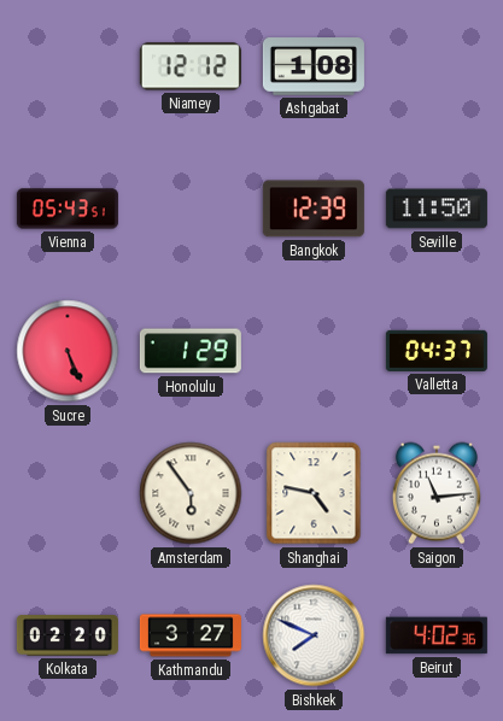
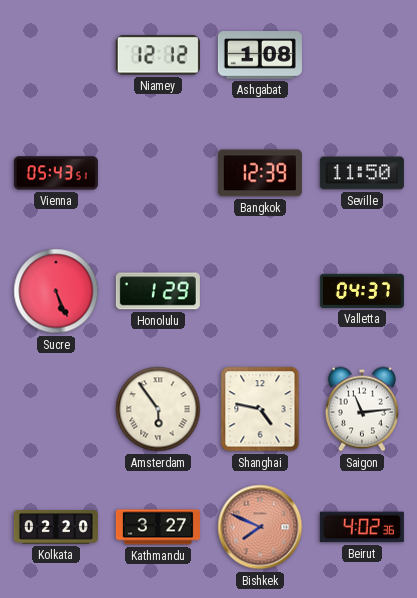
Bishkek dial: white -> salmon
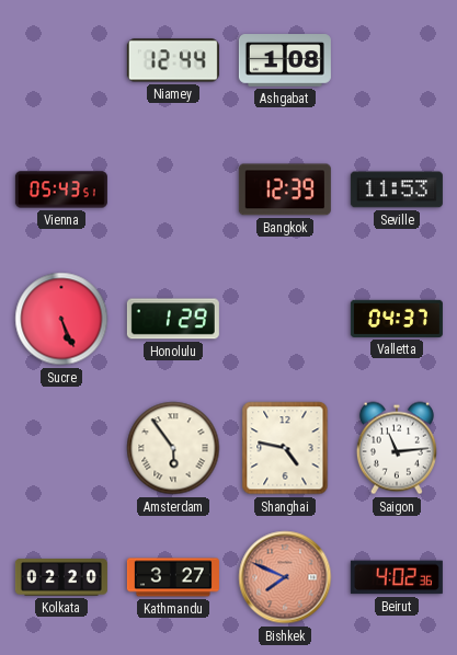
Niamey: 12:12 -> 12:44
Seville: 11:50 -> 11:53
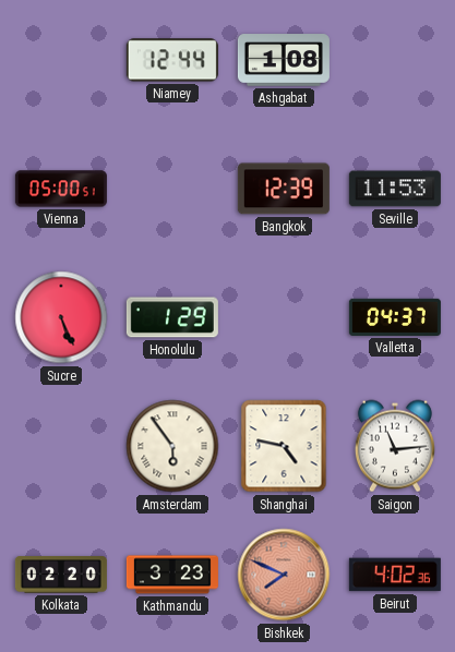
Vienna: 05:43 -> 05:00
Kathmandu: 3:27 -> 3:23
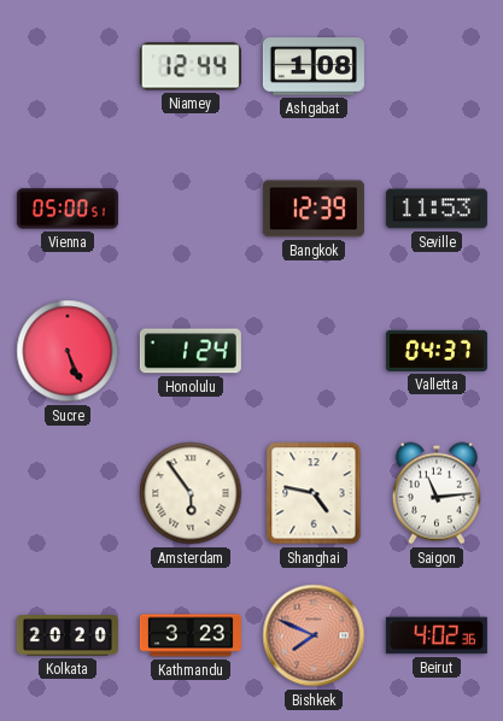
Honolulu: 1:29 -> 1:24
Kolkata: 02:20 -> 20:20
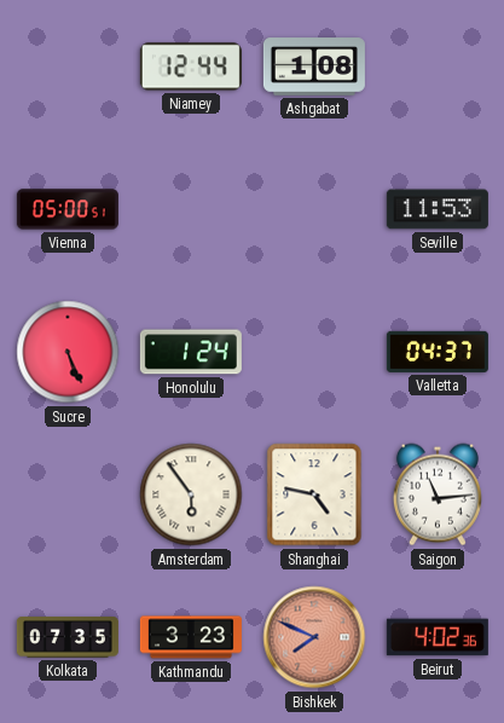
Bangkok: 12:39 -> none
Kolkata: 20:20 -> 07:35
